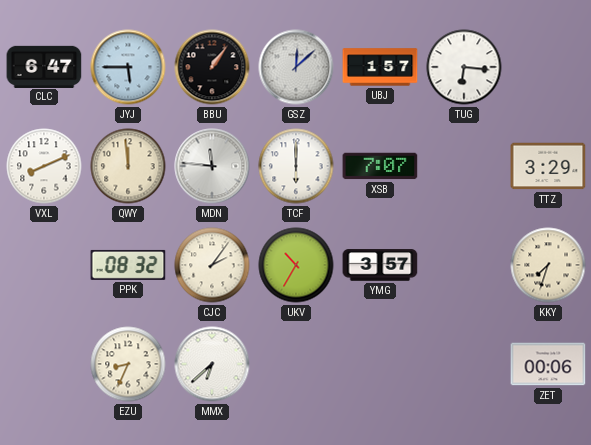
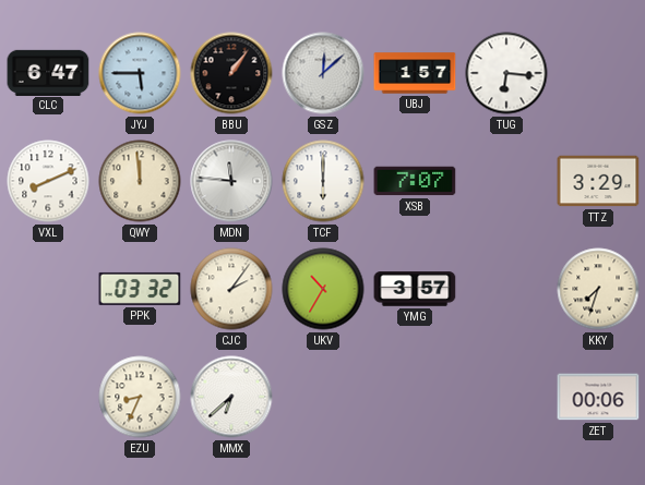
PPK: 08:32 -> 03:32
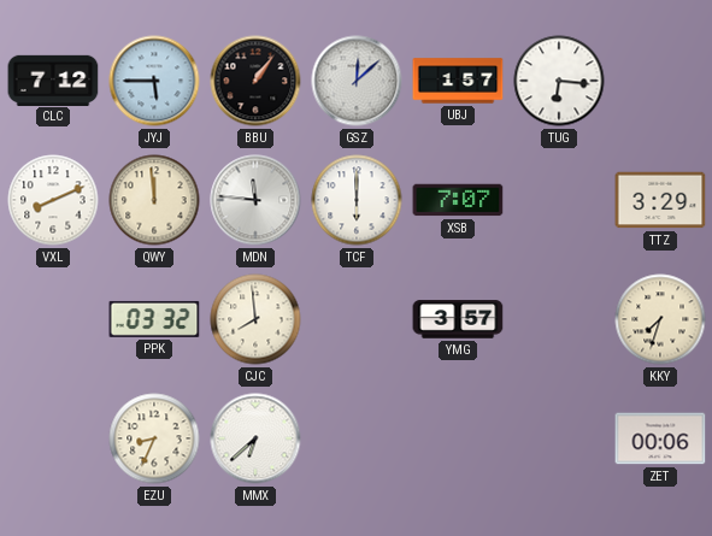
CLC: 6:47 -> 7:12
CJC: 2:06 -> 7:59
UKV: 10:35 -> none
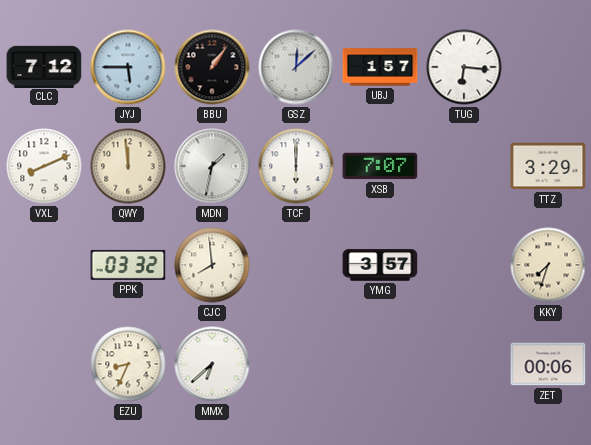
MDN: 11:46 -> 1:32
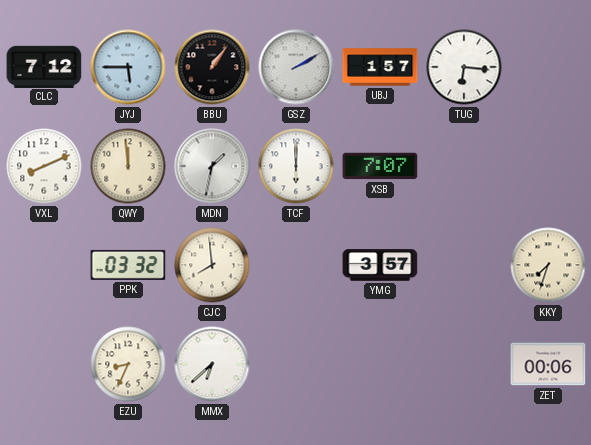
GSZ: 12:08 -> 2:10
TTZ: 3:29 -> none
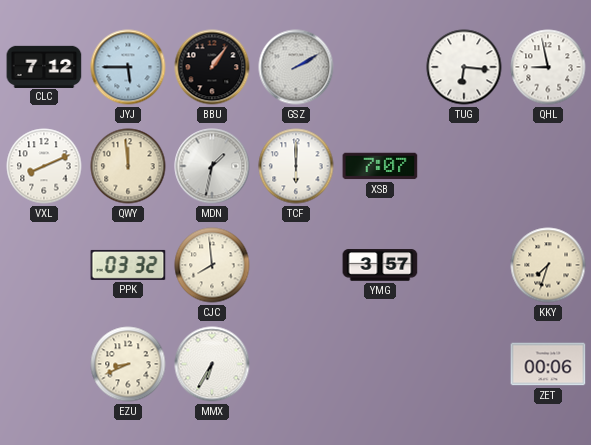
UBJ: 1:57 -> none
QHL: none -> 8:58
EZU: 8:34 -> 8:41
MMX: 6:38 -> 6:35
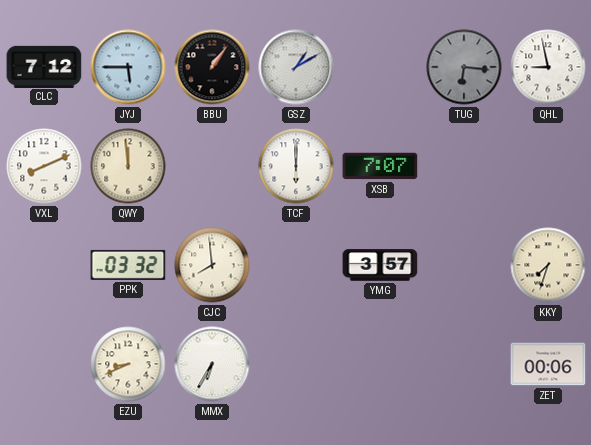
GSZ: 2:10 -> 1:10
TUG dial: white -> grey
MDN: 1:32 -> none
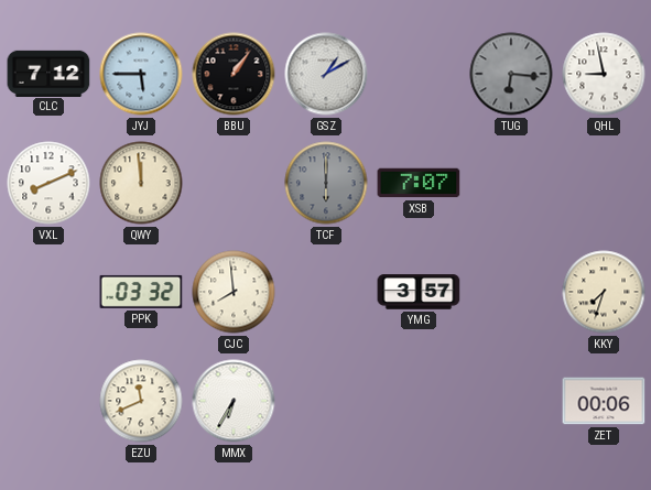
TCF dial: white -> grey
EZU: 8:41 -> 11:41
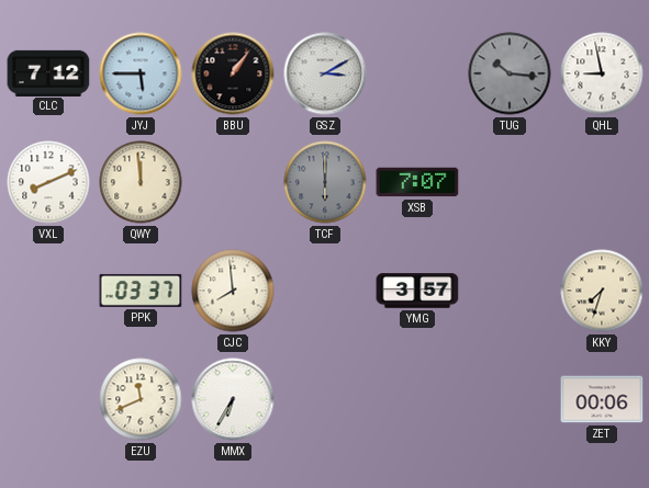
GSZ: 1:10 -> 3:10
TUG: 6:16 -> 10:16
PPK: 03:32 -> 03:37
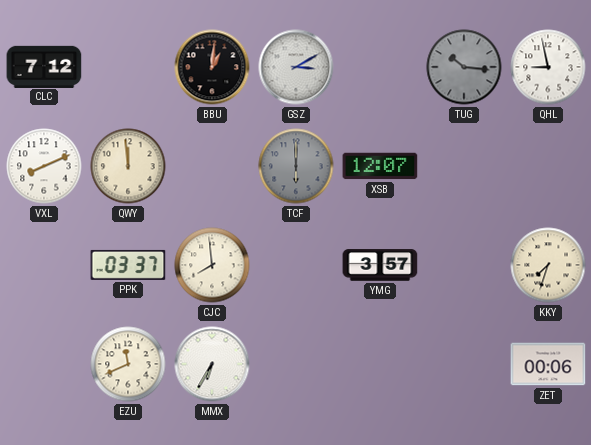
JYJ: 5:45 -> none
BBU: 1:06 -> 1:01
XSB: 7:07 -> 12:07
